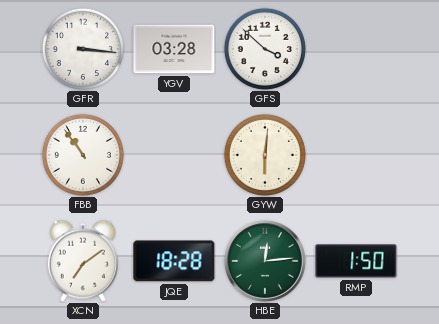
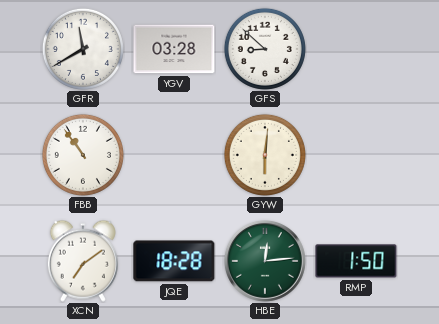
GFR: 3:16 -> 11:40
GFS: 3:52 -> 8:52
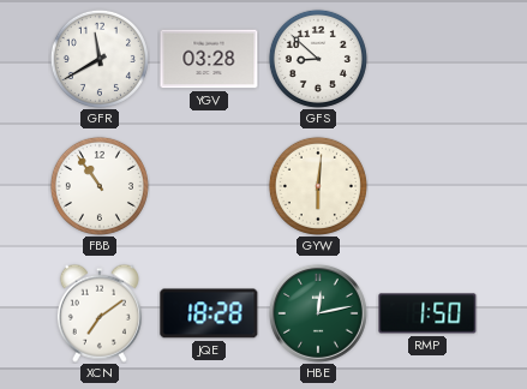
HBE: 12:14 -> 12:13
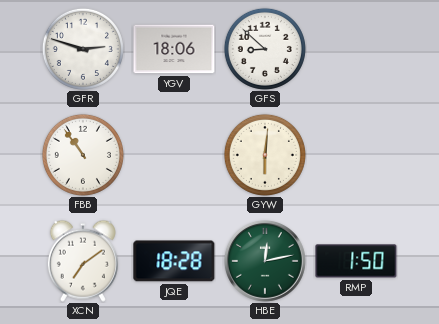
GFR: 11:40 -> 2:48
YGV: 03:28 -> 18:06
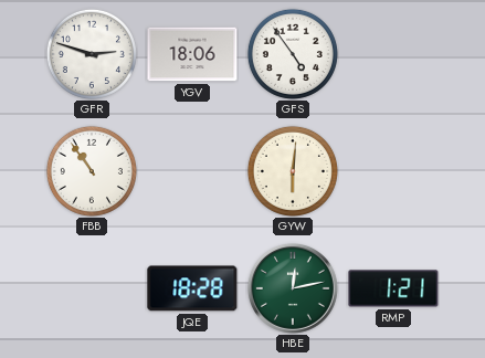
GFS: 8:52 -> 4:54
XCN: 7:09 -> none
RMP: 1:50 -> 1:21
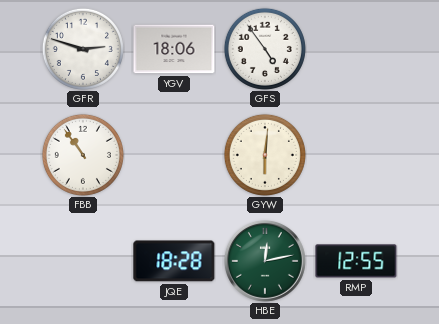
RMP: 1:21 -> 12:55
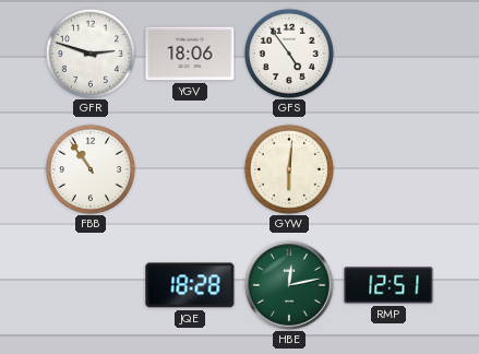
RMP: 12:55 -> 12:51
